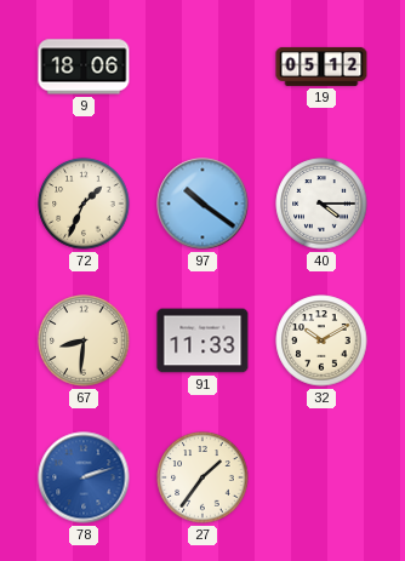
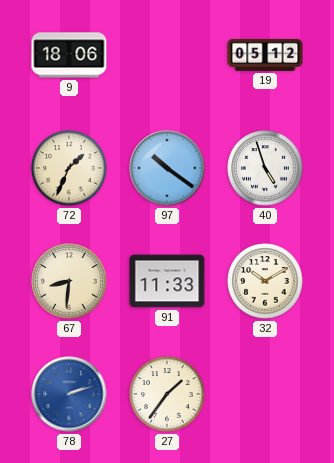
40: 4:15 -> 4:57
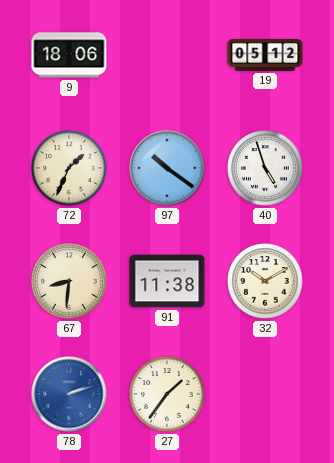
91: 11:33 -> 11:38
